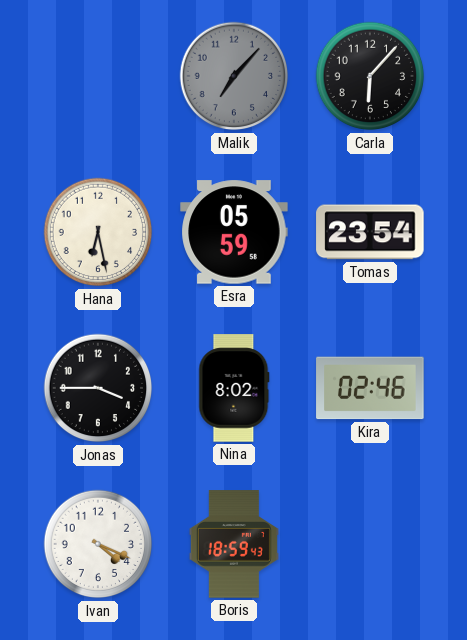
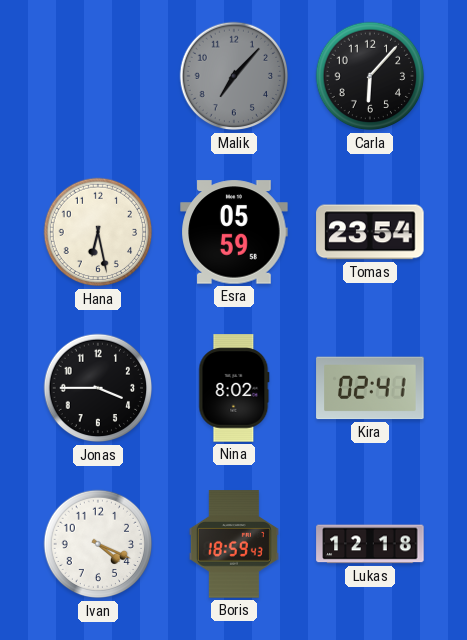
Kira: 02:46 -> 02:41
Lukas: none -> 12:18
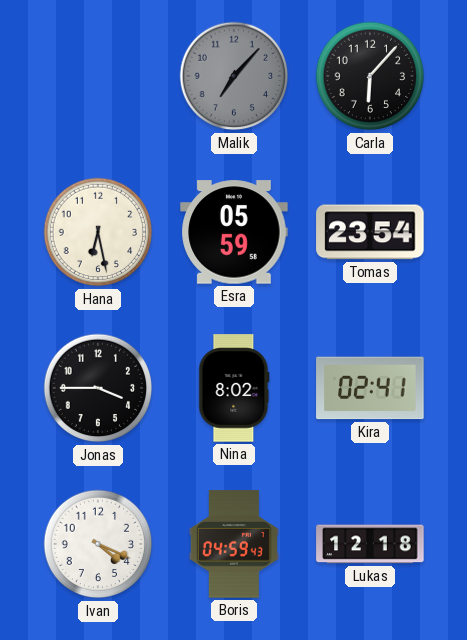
Boris: 18:59 -> 04:59
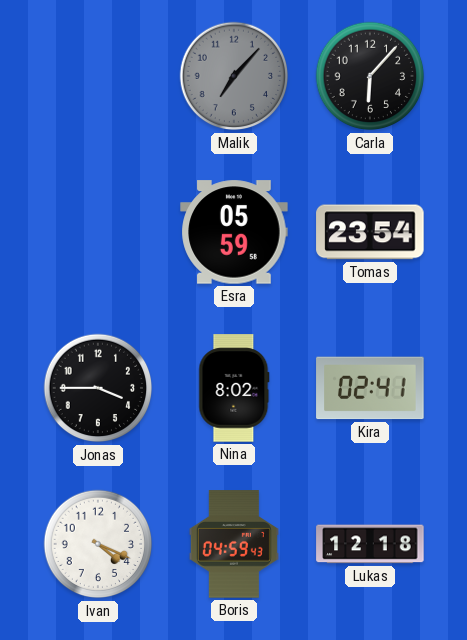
Hana: 6:28 -> none
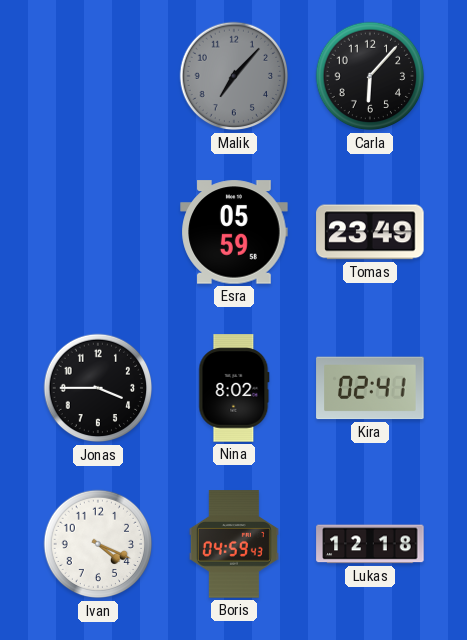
Tomas: 23:54 -> 23:49
